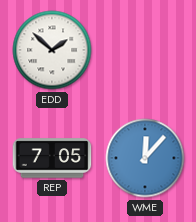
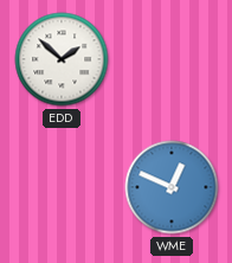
REP: 7:05 -> none
WME: 12:07 -> 12:49
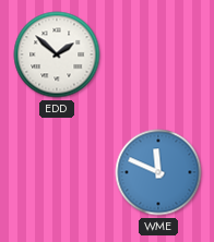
WME: 12:49 -> 11:49
